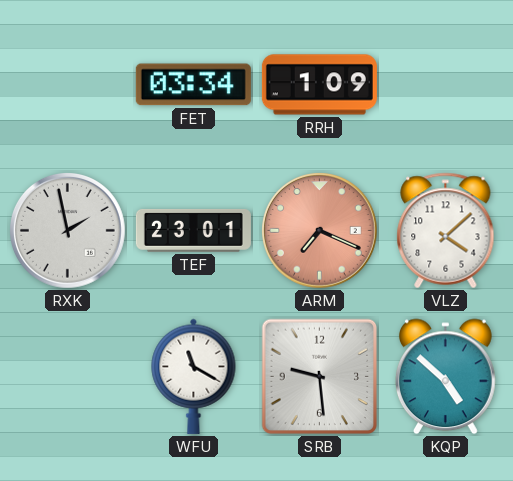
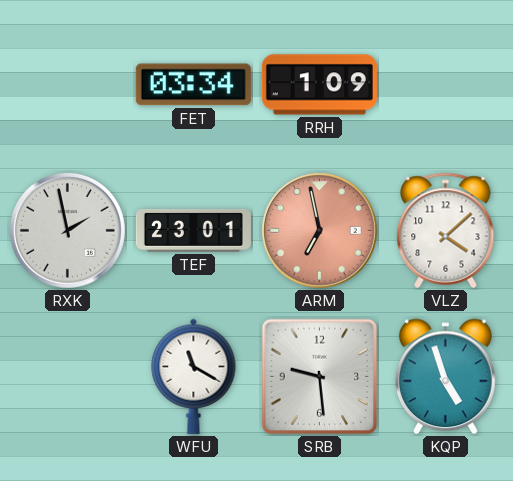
ARM: 7:19 -> 6:58
KQP: 4:52 -> 4:57
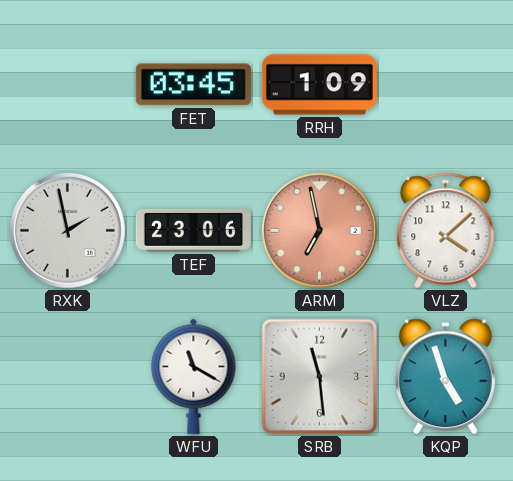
FET: 03:34 -> 03:45
TEF: 23:01 -> 23:06
SRB: 9:29 -> 11:29
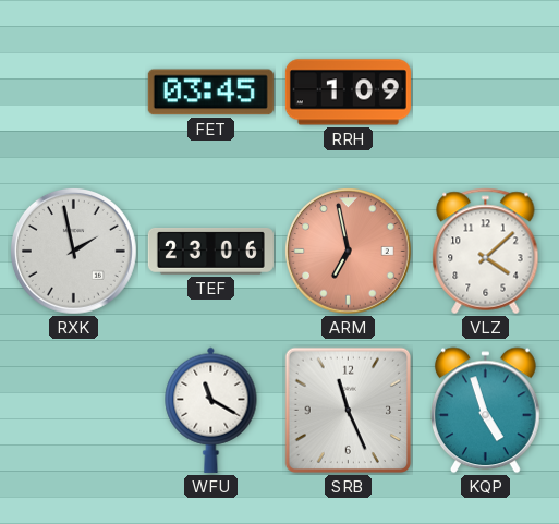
SRB: 11:29 -> 11:26
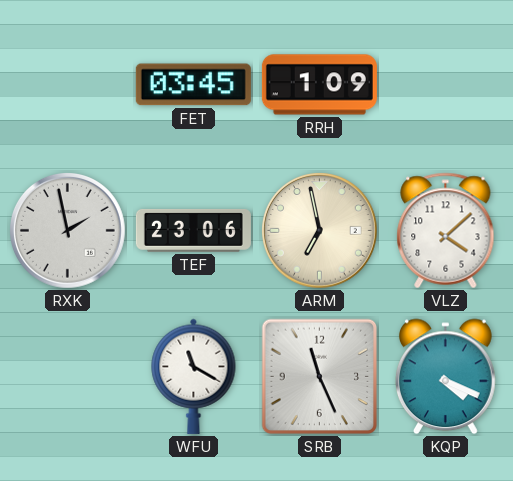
ARM dial: salmon -> cream
KQP: 4:57 -> 4:19
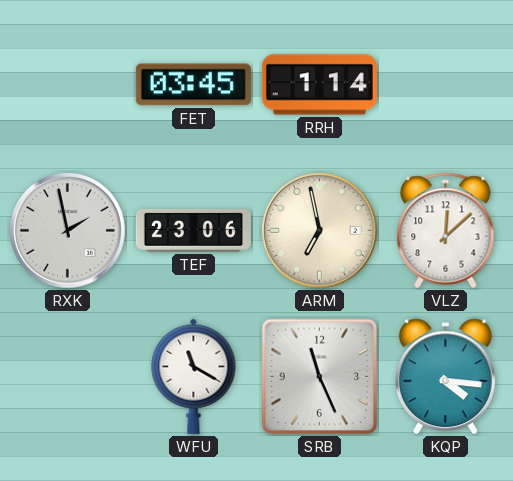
RRH: 1:09 -> 1:14
VLZ: 4:08 -> 12:08
KQP: 4:19 -> 4:16
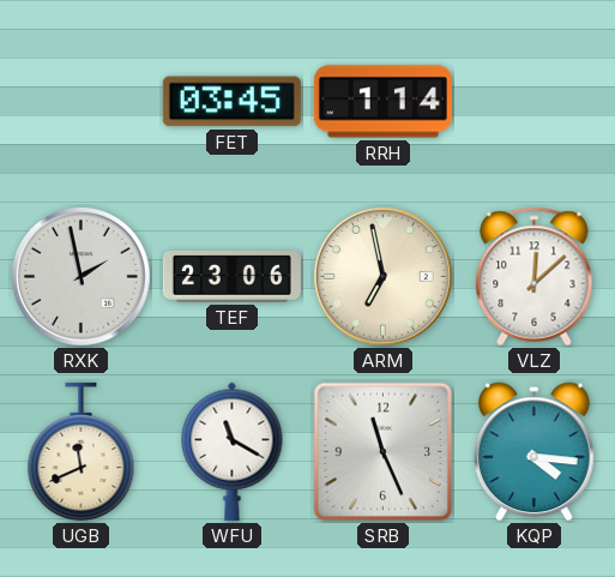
UGB: none -> 11:41
